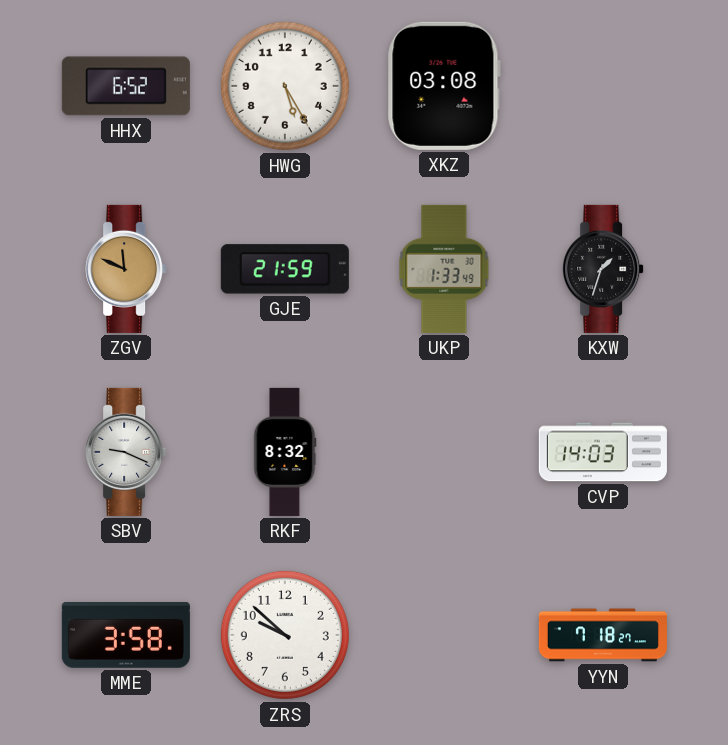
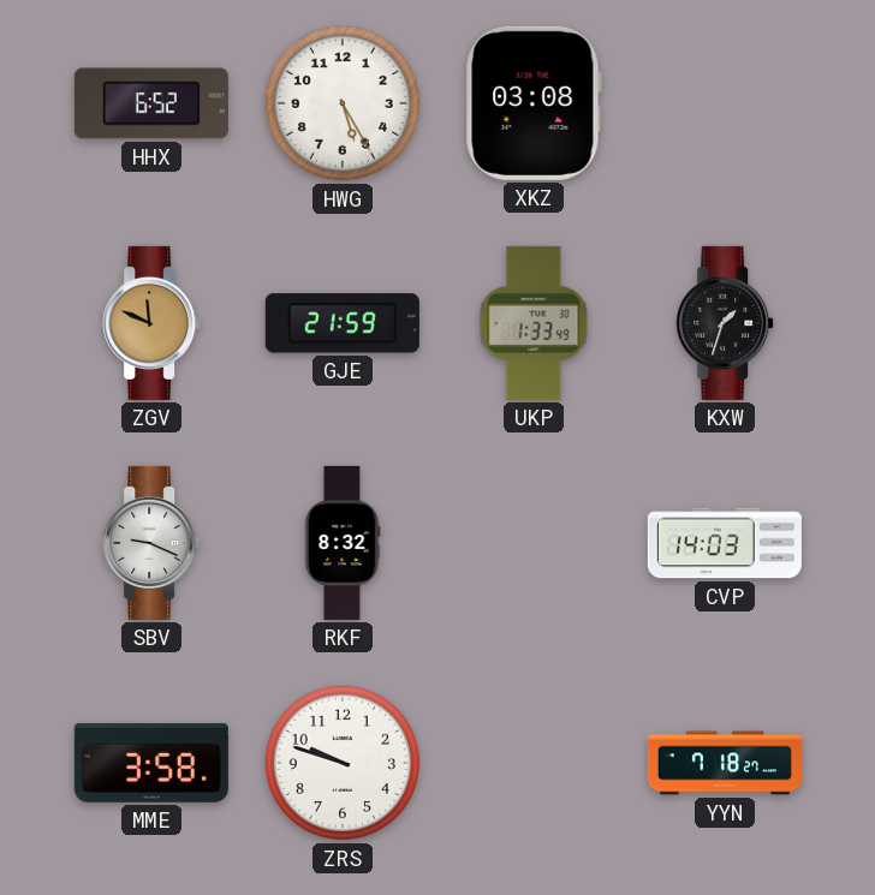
ZRS: 9:52 -> 9:48
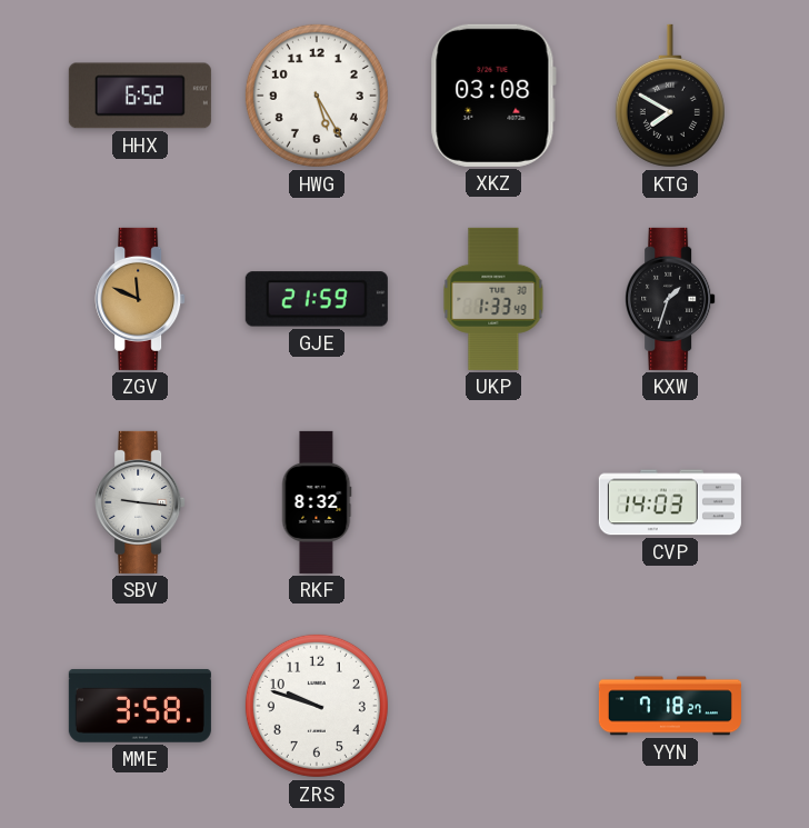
KTG: none -> 7:50
SBV: 9:19 -> 9:16
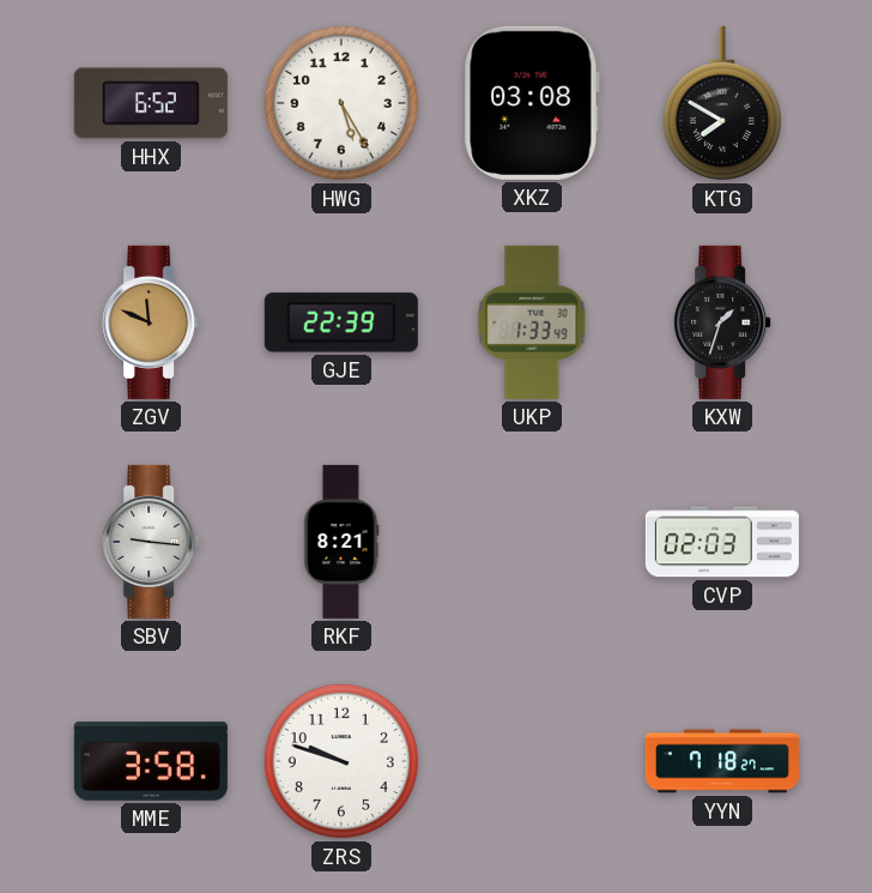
GJE: 21:59 -> 22:39
RKF: 8:32 -> 8:21
CVP: 14:03 -> 02:03
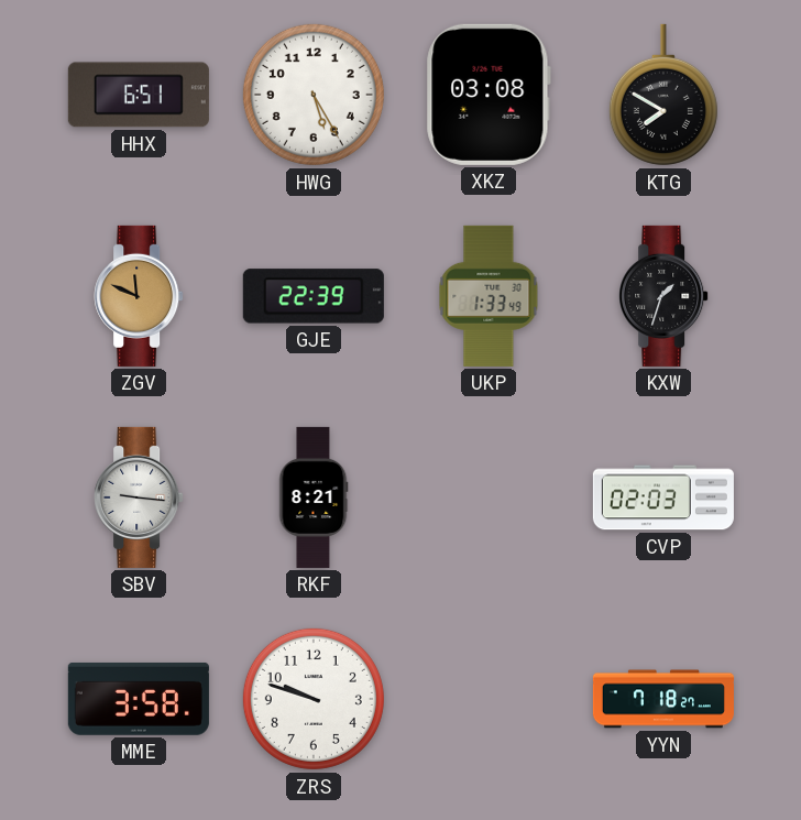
HHX: 6:52 -> 6:51
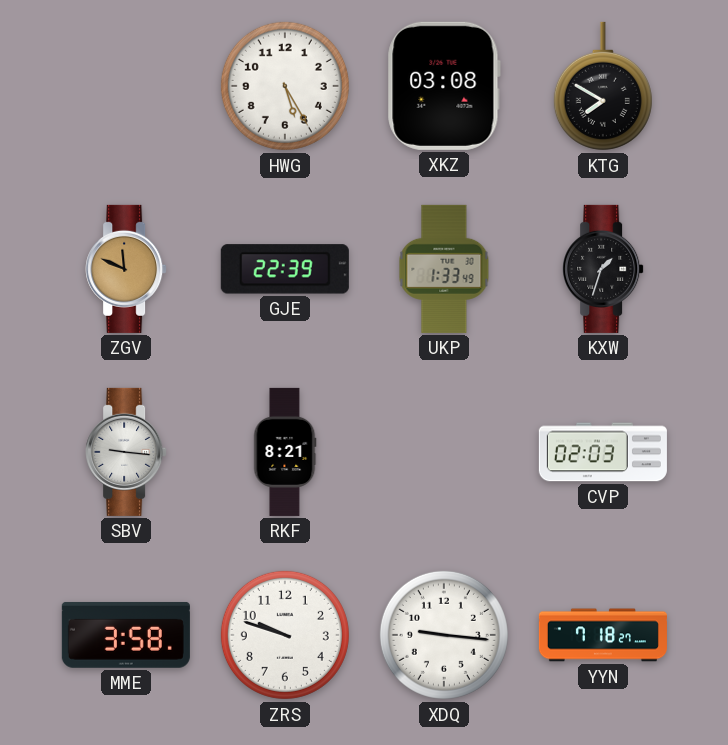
HHX: 6:51 -> none
XDQ: none -> 9:16
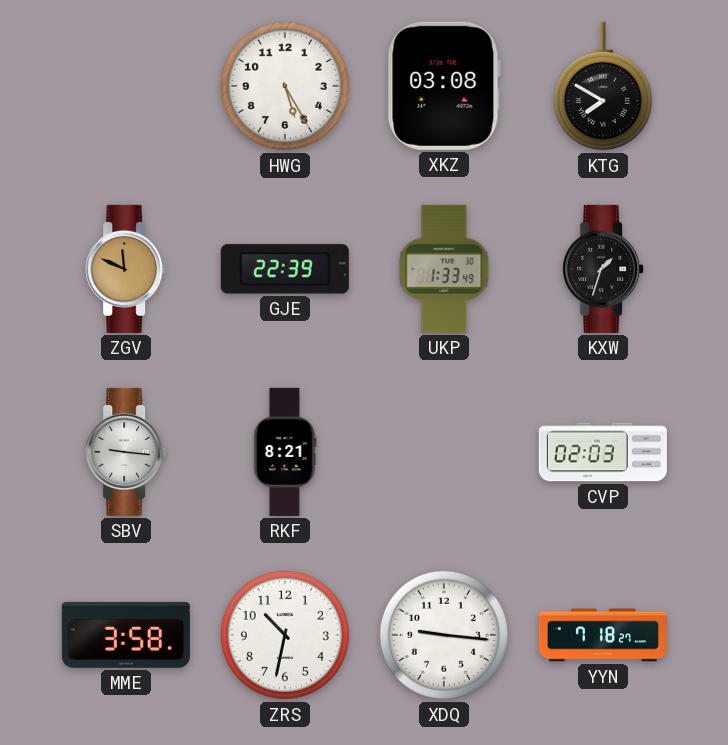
ZRS: 9:48 -> 10:32
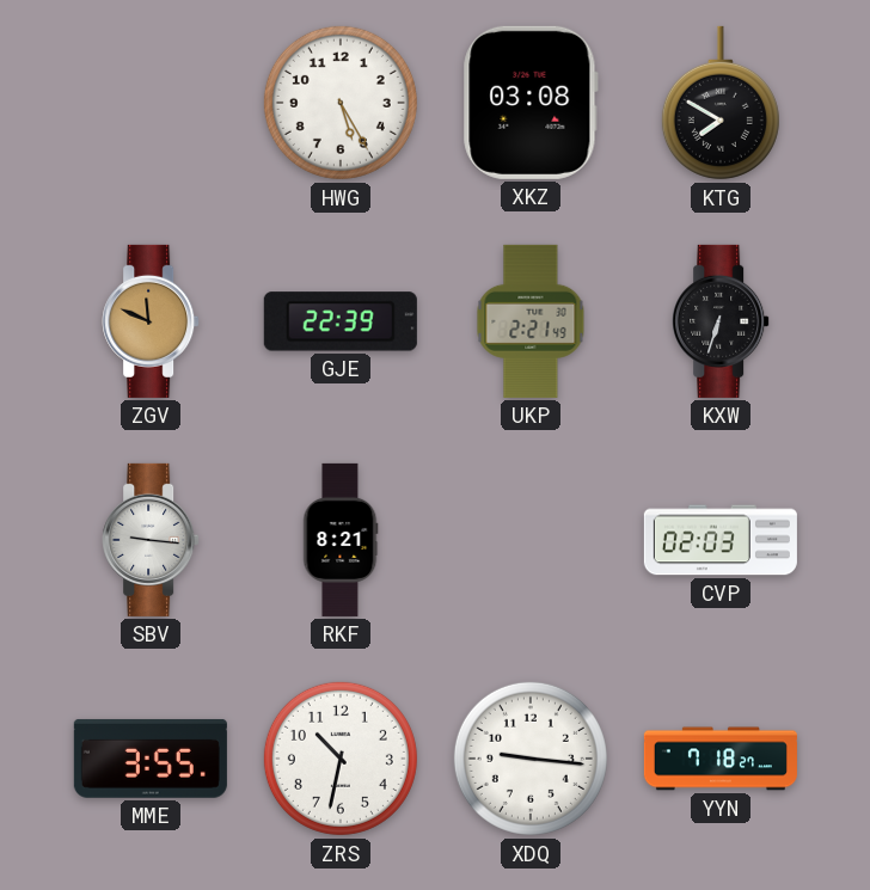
UKP: 1:33 -> 2:21
KXW: 1:33 -> 6:33
MME: 3:58 -> 3:55
